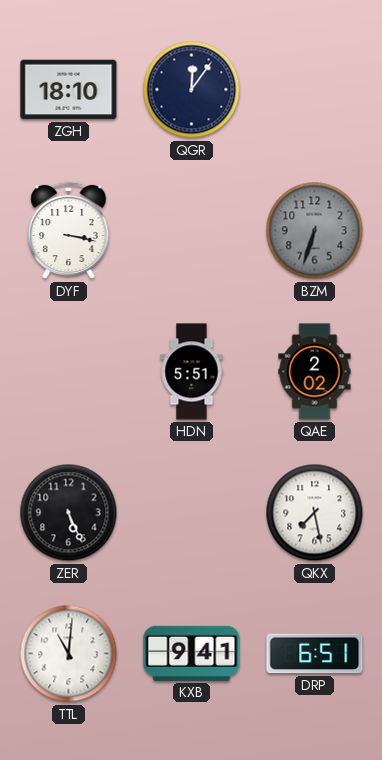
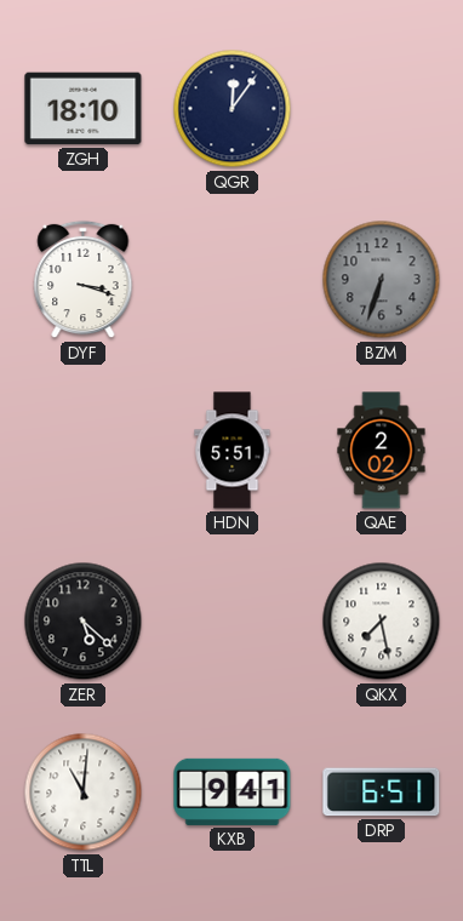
DYF: 3:17 -> 3:18
ZER: 5:26 -> 5:22
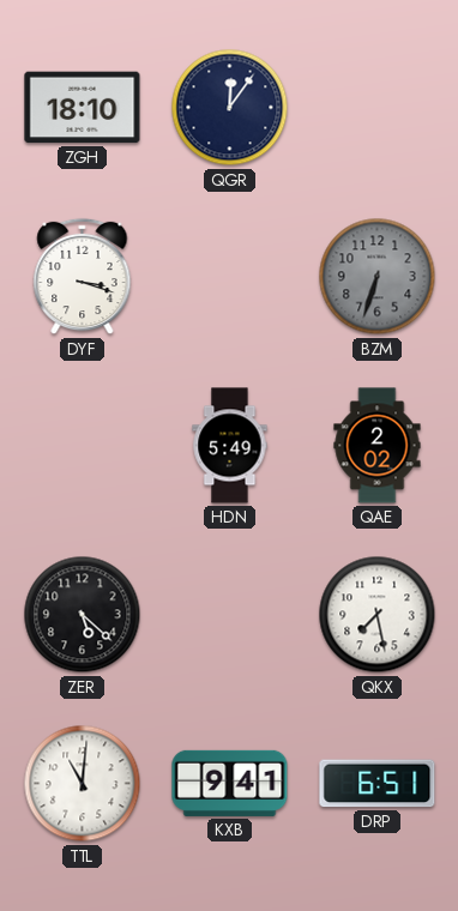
HDN: 5:51 -> 5:49
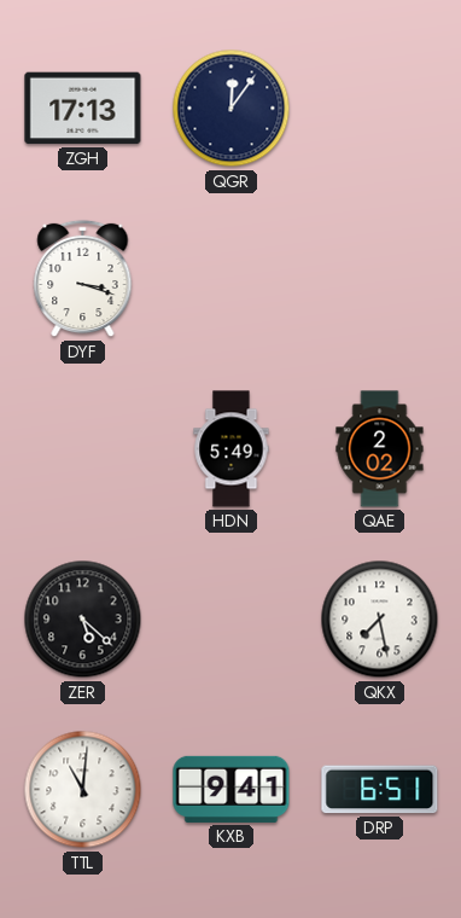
ZGH: 18:10 -> 17:13
BZM: 6:33 -> none
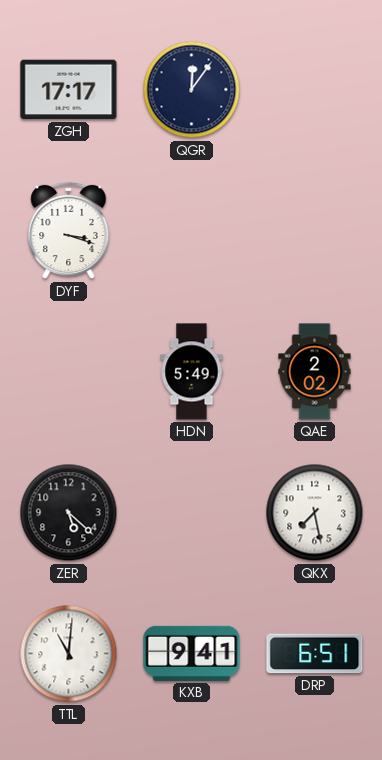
ZGH: 17:13 -> 17:17
